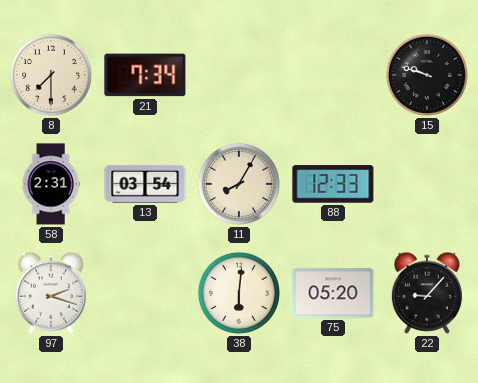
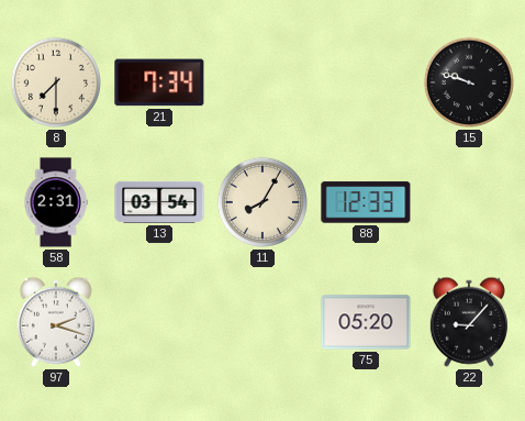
38: 6:01 -> none
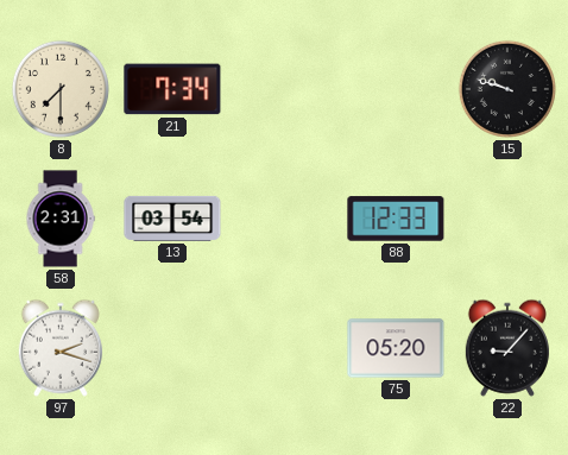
11: 8:05 -> none
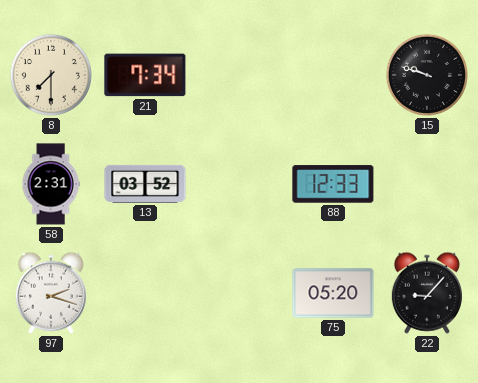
13: 03:54 -> 03:52
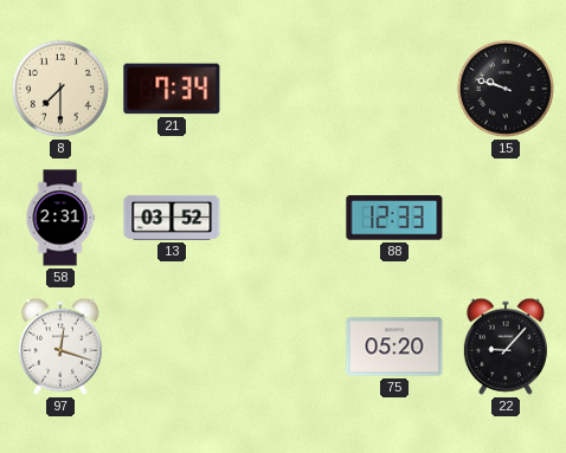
97: 2:18 -> 12:18
